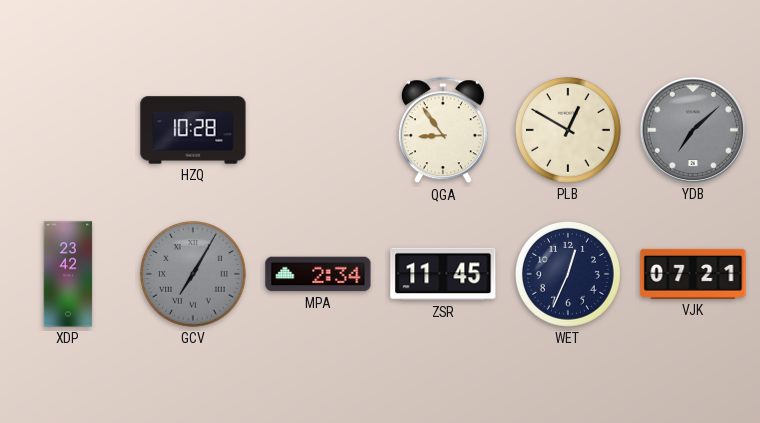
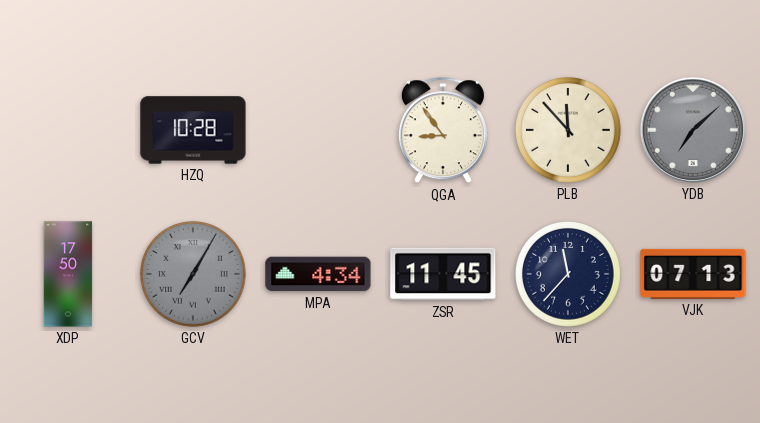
PLB: 12:50 -> 11:53
XDP: 23:42 -> 17:50
MPA: 2:34 -> 4:34
WET: 12:34 -> 11:37
VJK: 07:21 -> 07:13
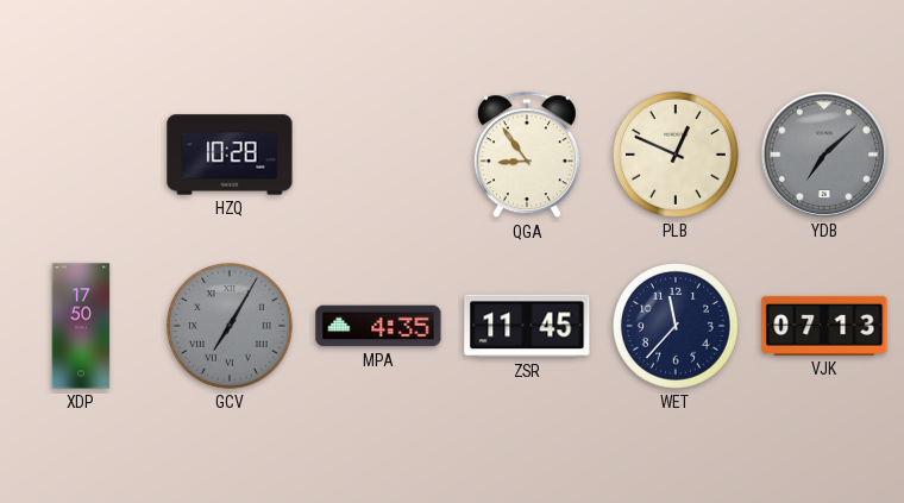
PLB: 11:53 -> 12:49
MPA: 4:34 -> 4:35
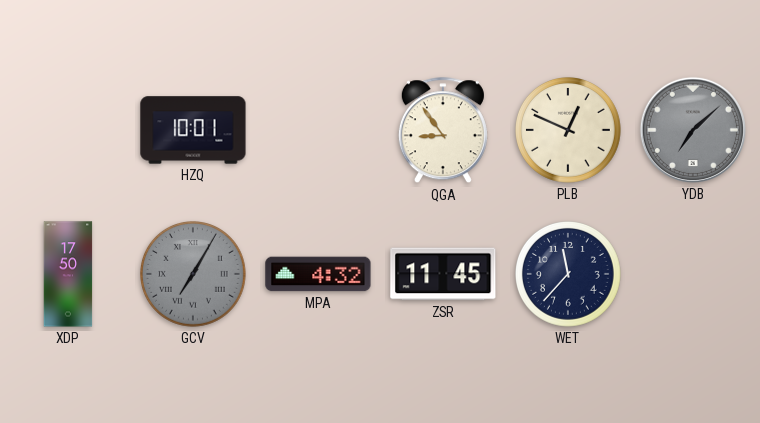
HZQ: 10:28 -> 10:01
MPA: 4:35 -> 4:32
VJK: 07:13 -> none
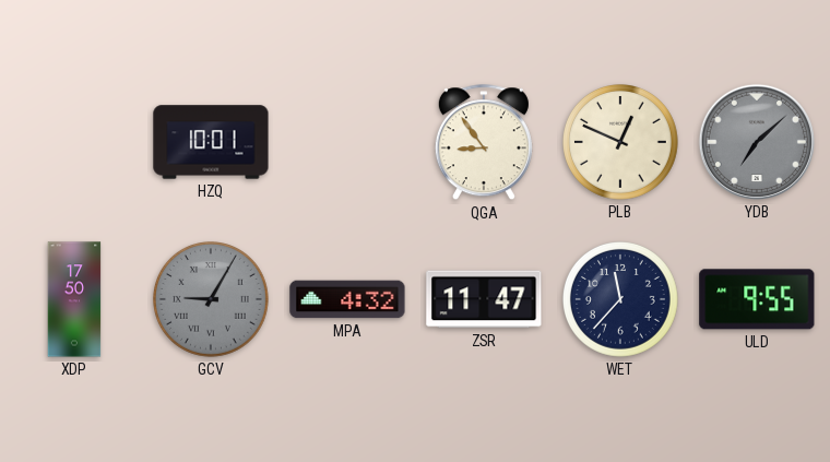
GCV: 7:05 -> 9:05
ZSR: 11:45 -> 11:47
ULD: none -> 9:55
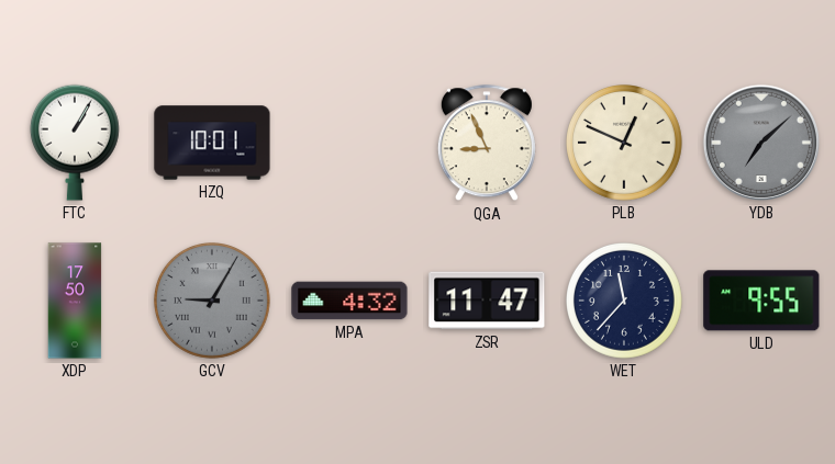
FTC: none -> 1:05
QGA: 8:54 -> 8:56
